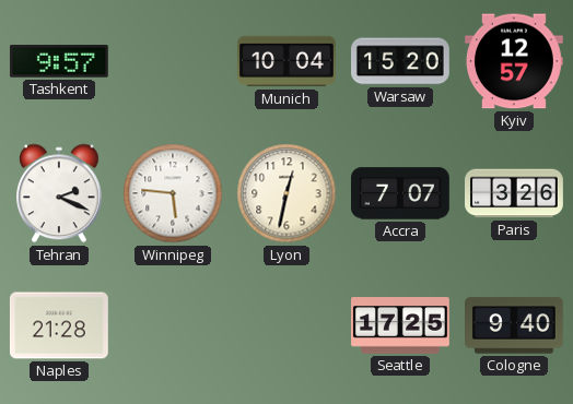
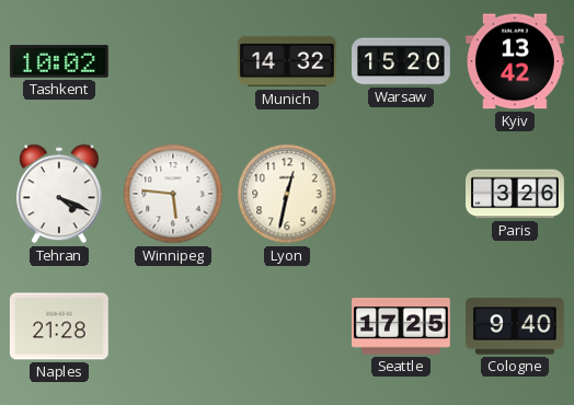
Tashkent: 9:57 -> 10:02
Munich: 10:04 -> 14:32
Kyiv: 12:57 -> 13:42
Tehran: 2:19 -> 4:19
Accra: 7:07 -> none
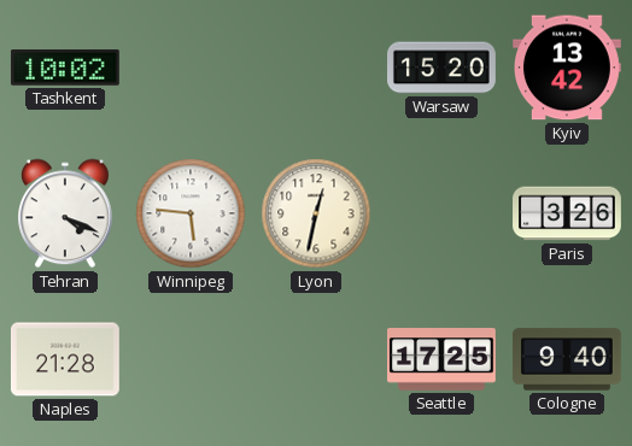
Munich: 14:32 -> none
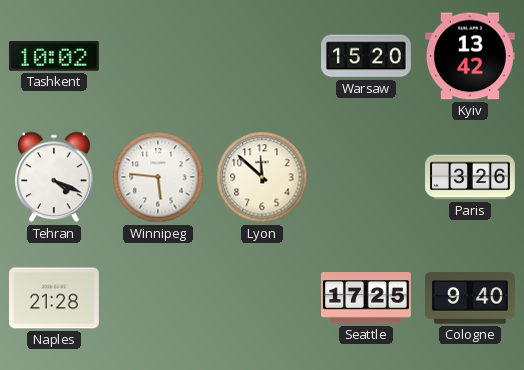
Lyon: 12:32 -> 11:52
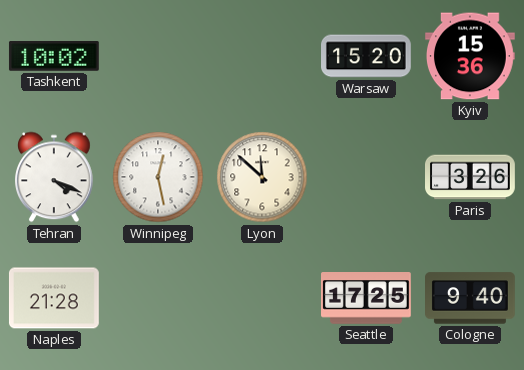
Kyiv: 13:42 -> 15:36
Winnipeg: 5:46 -> 12:28
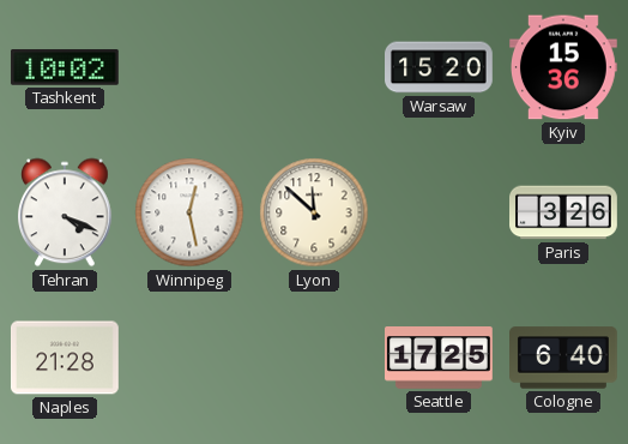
Cologne: 9:40 -> 6:40
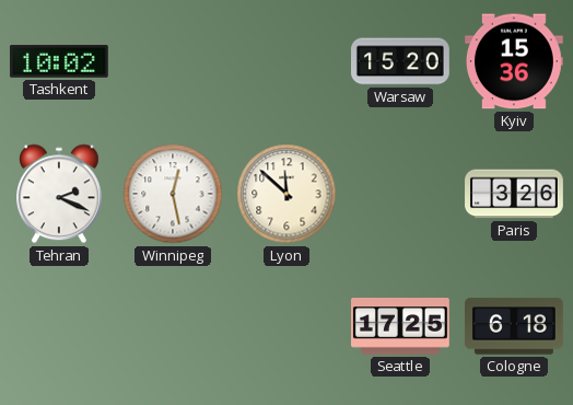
Tehran: 4:19 -> 2:19
Naples: 21:28 -> none
Cologne: 6:40 -> 6:18
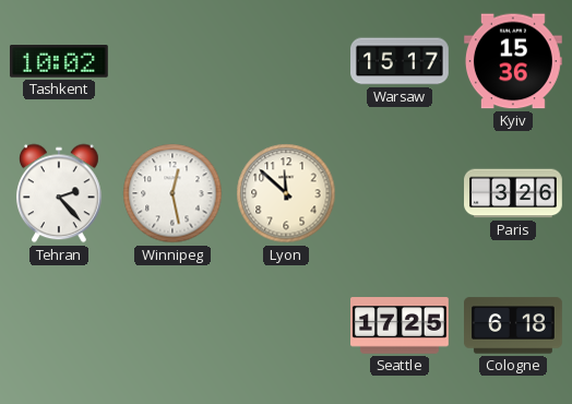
Warsaw: 15:20 -> 15:17
Tehran: 2:19 -> 2:23
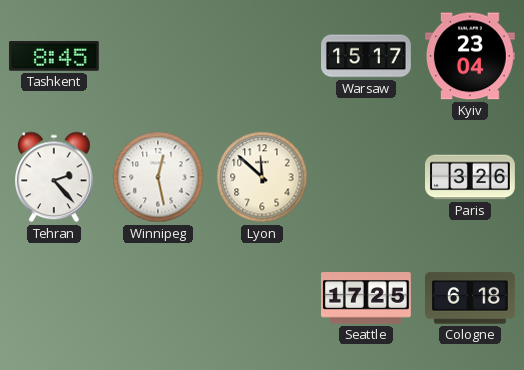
Tashkent: 10:02 -> 8:45
Kyiv: 15:36 -> 23:04
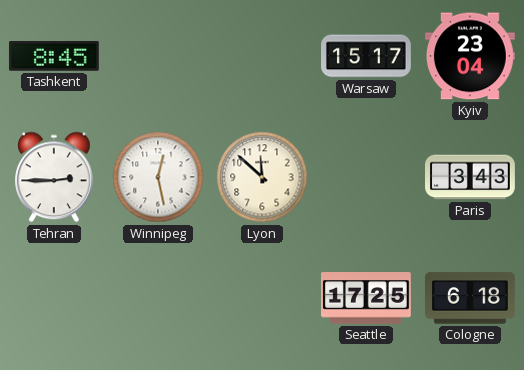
Tehran: 2:23 -> 2:45
Paris: 3:26 -> 3:43
